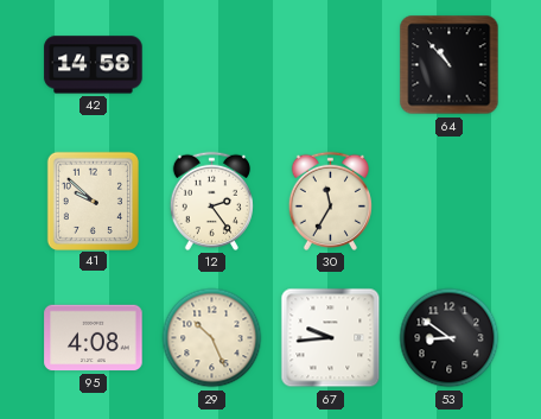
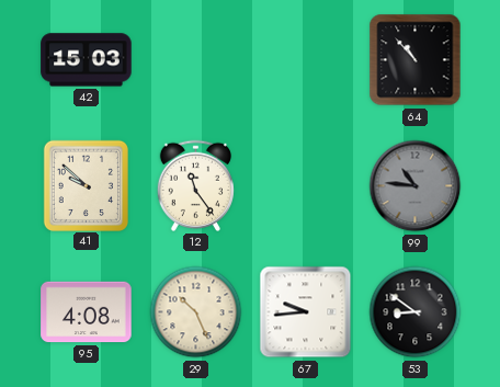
42: 14:58 -> 15:03
12: 2:24 -> 11:24
30: 11:35 -> none
99: none -> 10:46
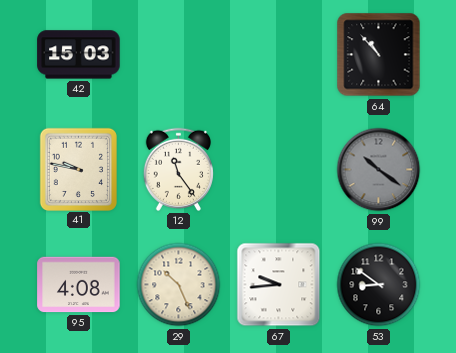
41: 9:52 -> 9:47
99: 10:46 -> 10:21
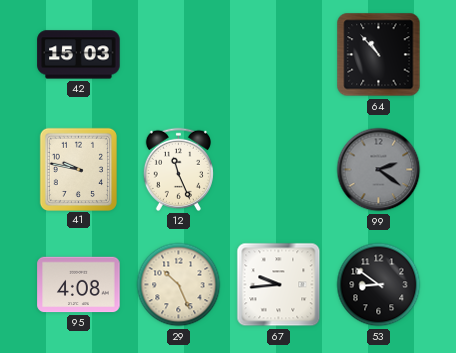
12: 11:24 -> 11:26
99: 10:21 -> 2:21
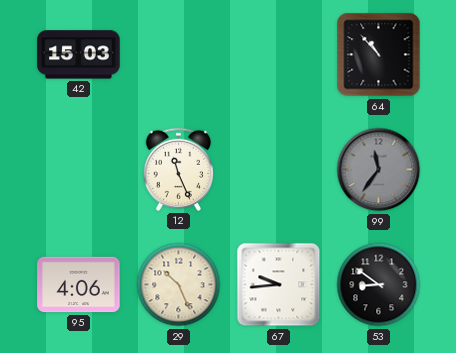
41: 9:47 -> none
99: 2:21 -> 11:36
95: 4:08 -> 4:06
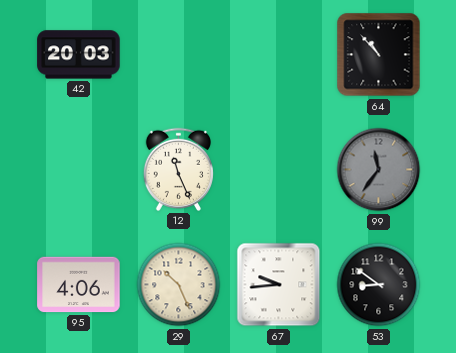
42: 15:03 -> 20:03
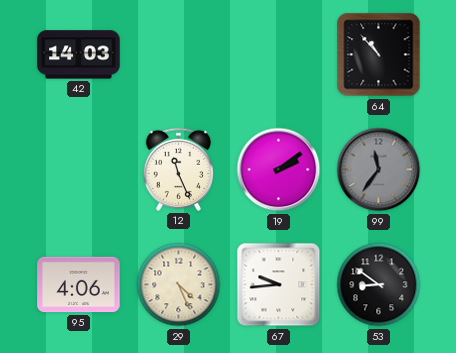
42: 20:03 -> 14:03
19: none -> 2:09
29: 10:26 -> 4:26
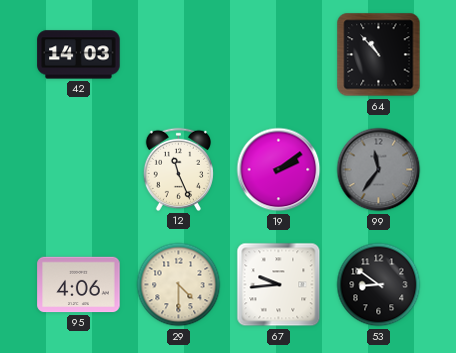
29: 4:26 -> 4:30
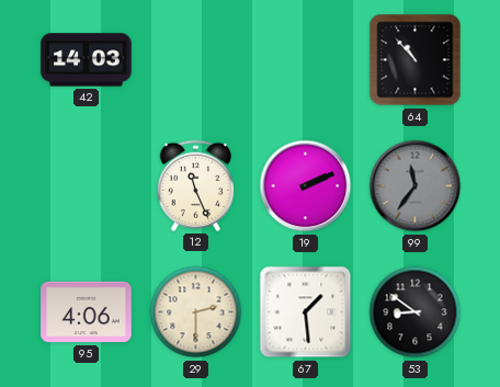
19: 2:09 -> 2:11
29: 4:30 -> 2:30
67: 9:44 -> 1:29
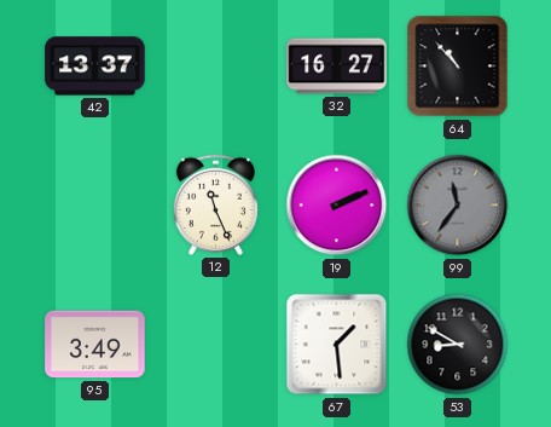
42: 14:03 -> 13:37
32: none -> 16:27
95: 4:06 -> 3:49
29: 2:30 -> none
53: 8:51 -> 8:50
